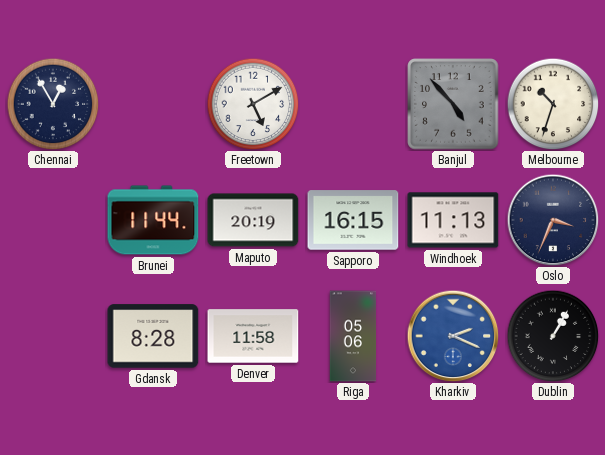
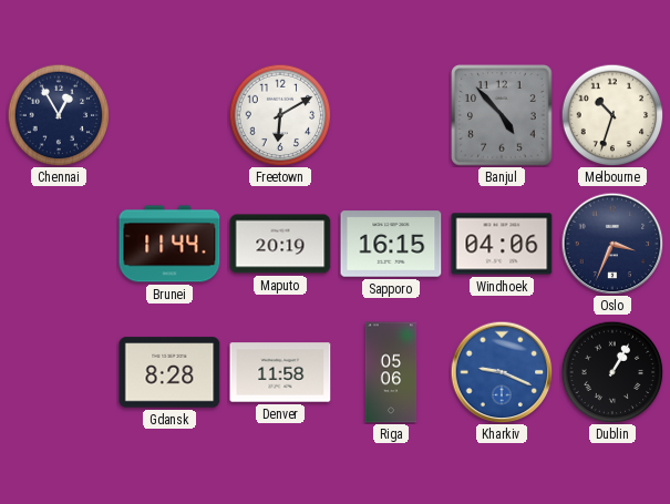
Freetown: 5:10 -> 6:10
Windhoek: 11:13 -> 04:06
Kharkiv: 2:19 -> 9:19
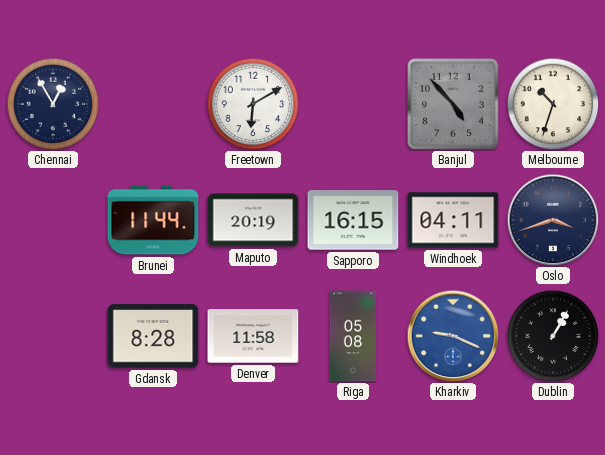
Windhoek: 04:06 -> 04:11
Oslo: 3:34 -> 3:42
Riga: 05:06 -> 05:08
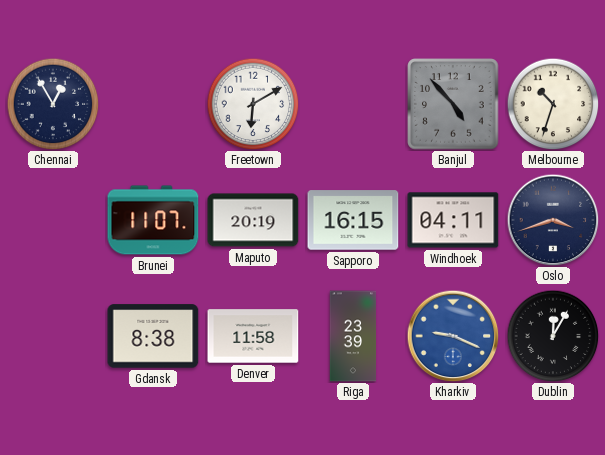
Brunei: 11:44 -> 11:07
Gdansk: 8:28 -> 8:38
Riga: 05:08 -> 23:39
Dublin: 1:05 -> 12:05
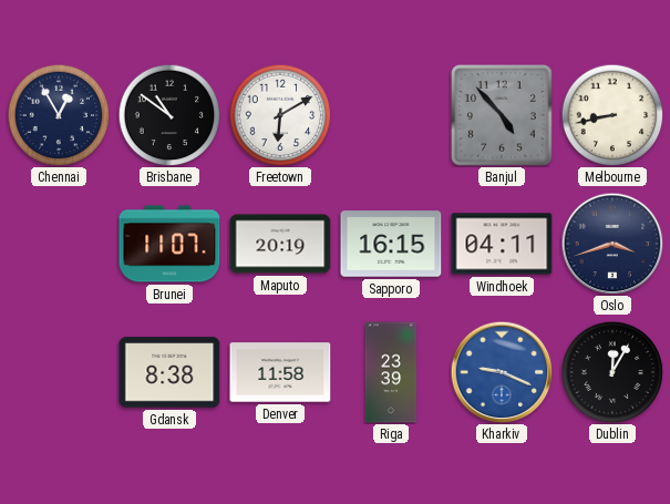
Brisbane: none -> 10:51
Melbourne: 10:33 -> 8:43
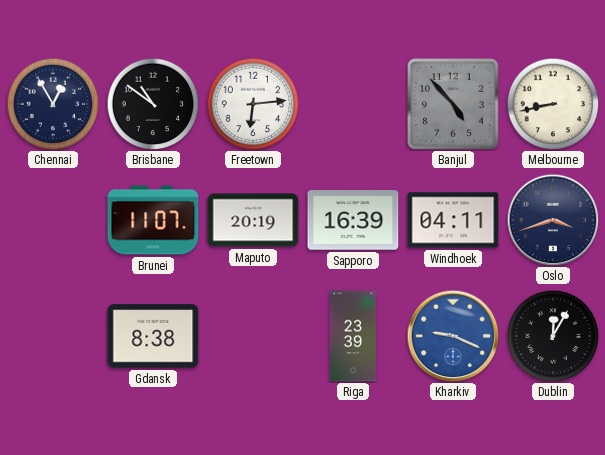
Freetown: 6:10 -> 6:14
Sapporo: 16:15 -> 16:39
Denver: 11:58 -> none
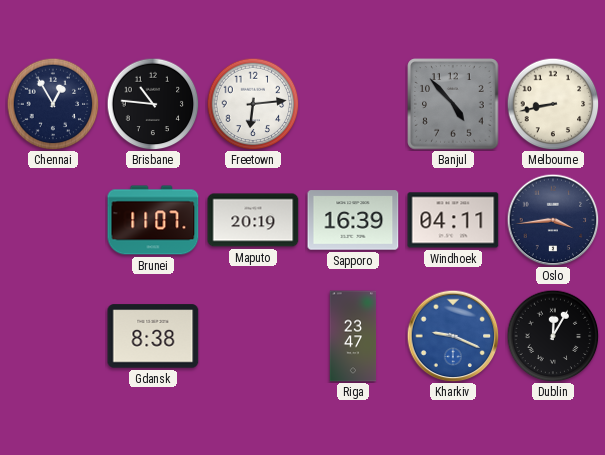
Brisbane: 10:51 -> 10:46
Oslo: 3:42 -> 3:44
Riga: 23:39 -> 23:47
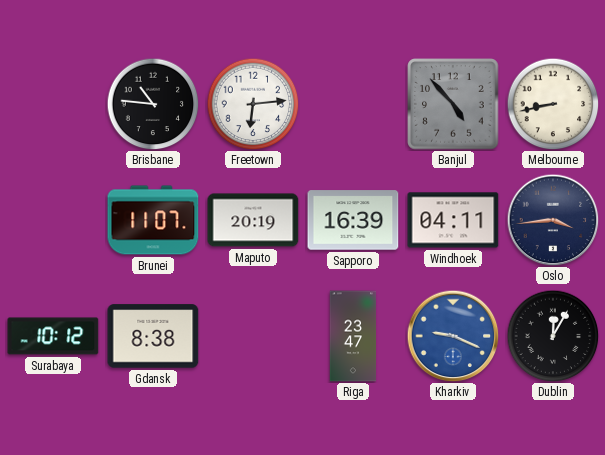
Chennai: 12:55 -> none
Surabaya: none -> 10:12
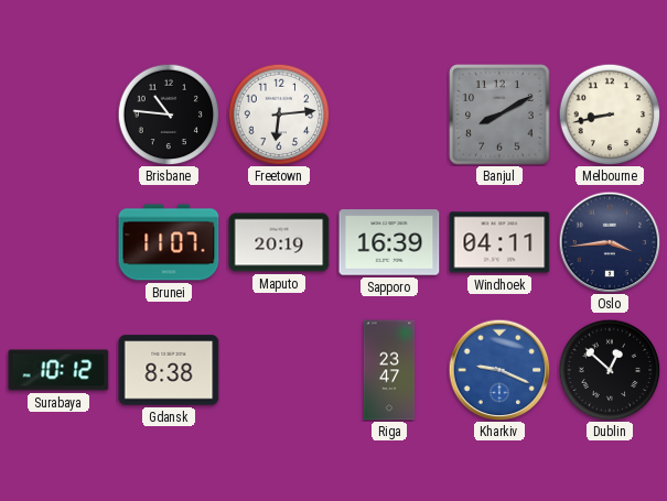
Banjul: 4:53 -> 8:10
Dublin: 12:05 -> 12:52
